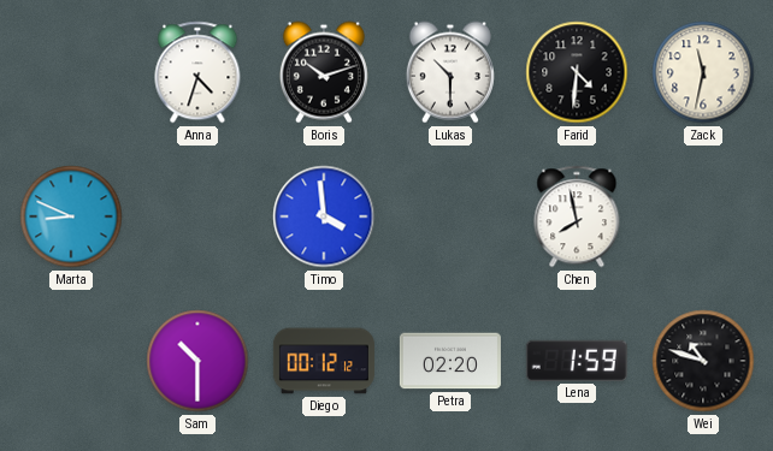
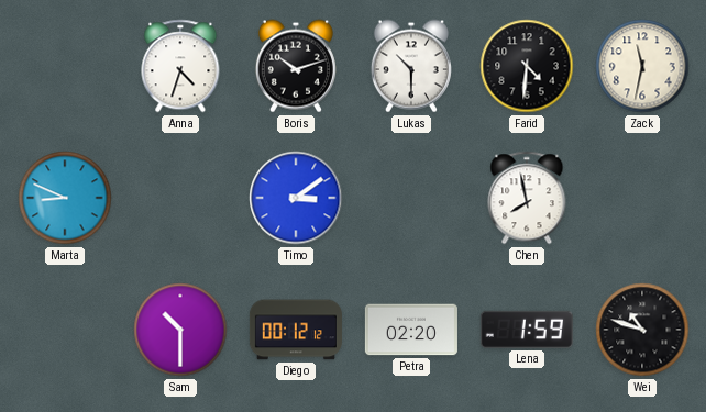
Timo: 3:59 -> 3:09
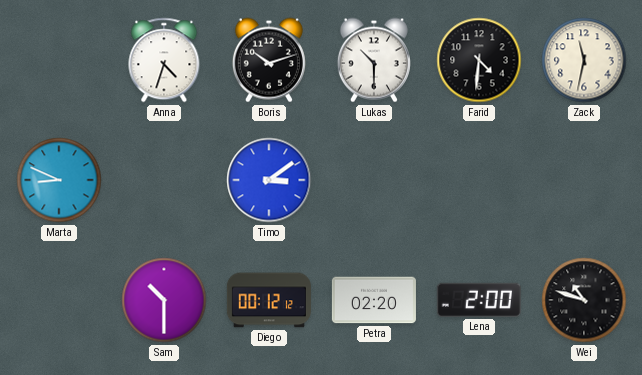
Chen: 7:58 -> none
Lena: 1:59 -> 2:00
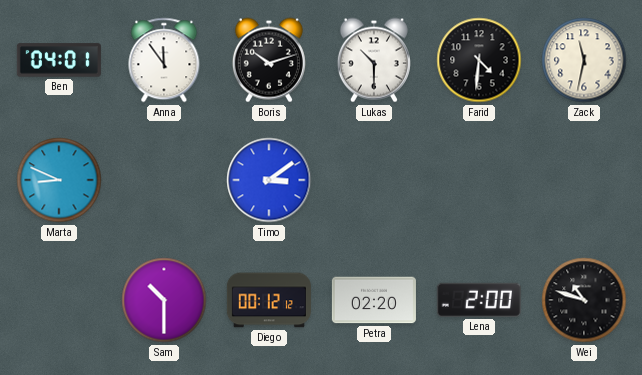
Ben: none -> 04:01
Anna: 4:33 -> 11:54
